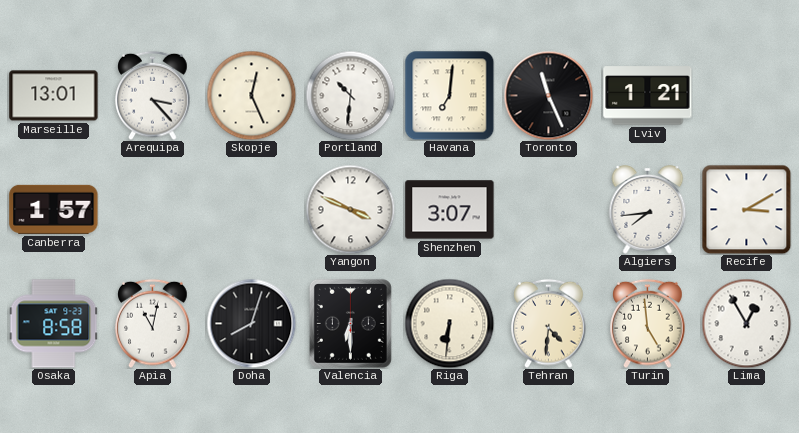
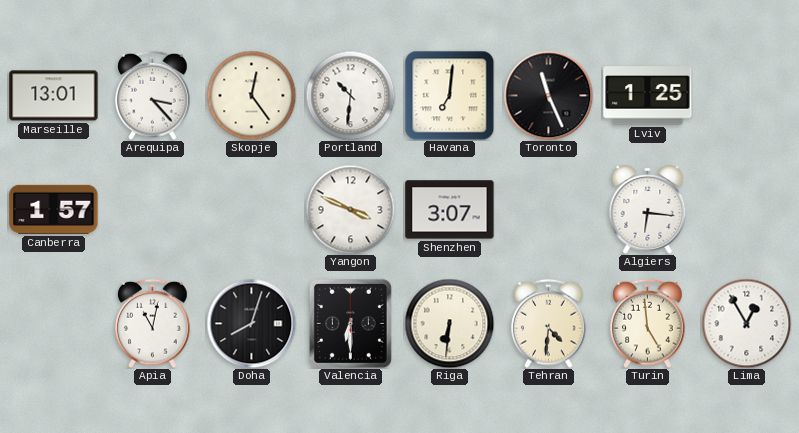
Skopje: 12:26 -> 12:24
Lviv: 1:21 -> 1:25
Algiers: 7:44 -> 6:16
Recife: 3:10 -> none
Osaka: 8:58 -> none
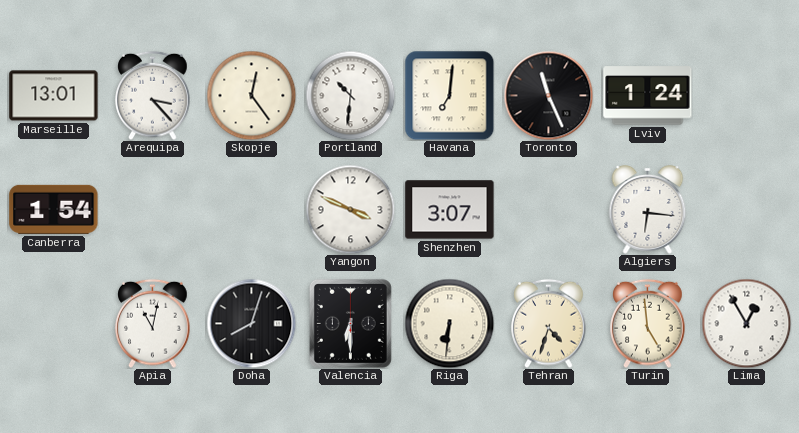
Lviv: 1:25 -> 1:24
Canberra: 1:57 -> 1:54
Tehran: 4:31 -> 4:33
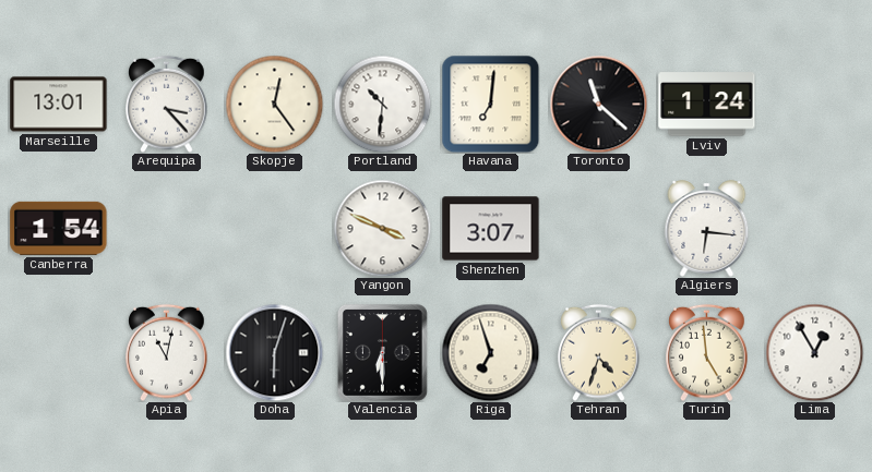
Toronto: 11:26 -> 11:22
Doha: 8:03 -> 6:03
Riga: 6:31 -> 6:57
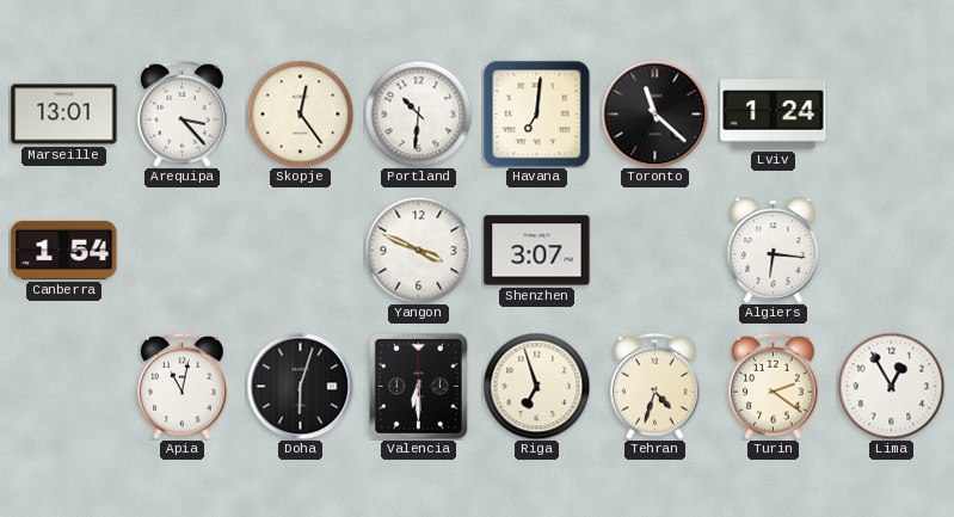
Turin: 4:59 -> 2:21
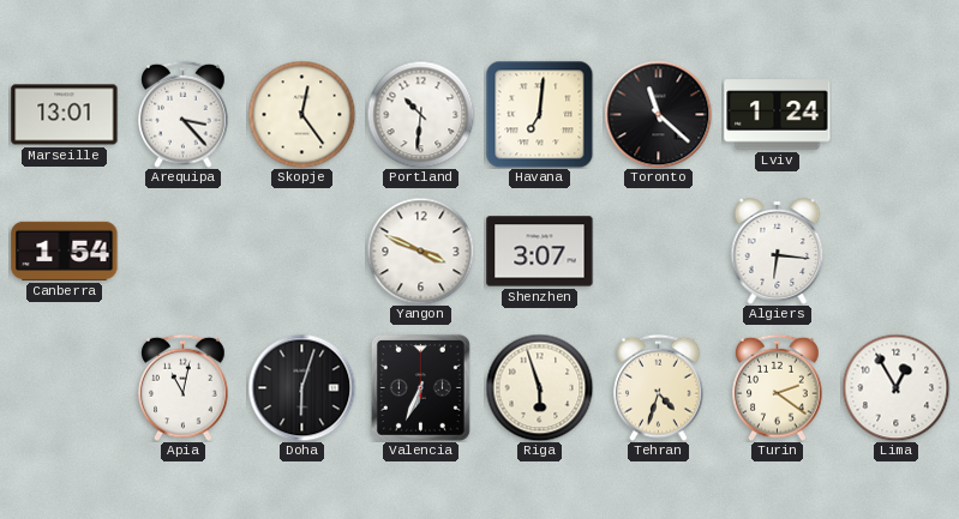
Valencia: 6:30 -> 6:34
Riga: 6:57 -> 5:57
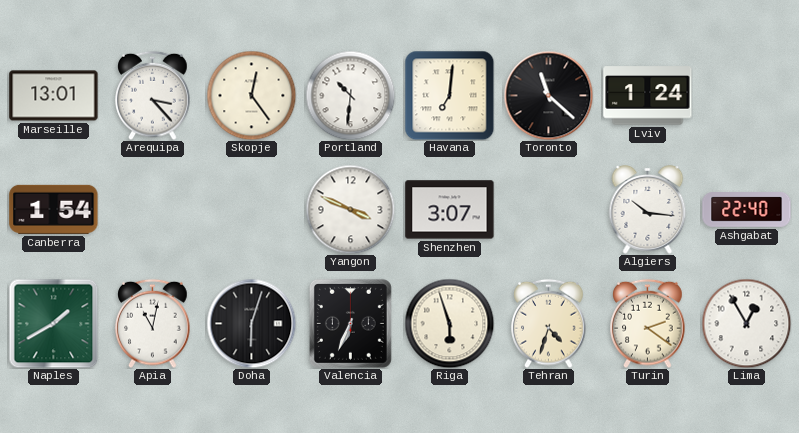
Algiers: 6:16 -> 10:16
Ashgabat: none -> 22:40
Naples: none -> 1:40
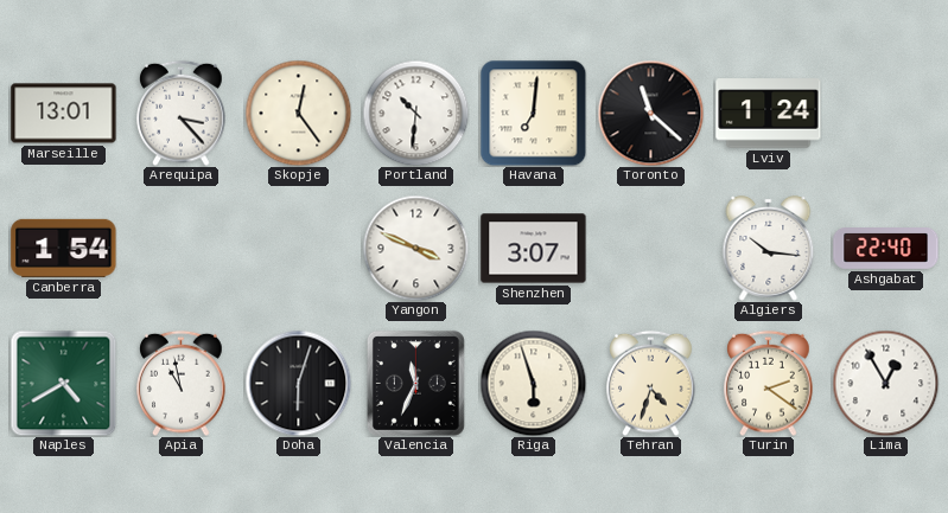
Naples: 1:40 -> 4:40
Apia: 11:02 -> 10:58
Valencia: 6:34 -> 11:34
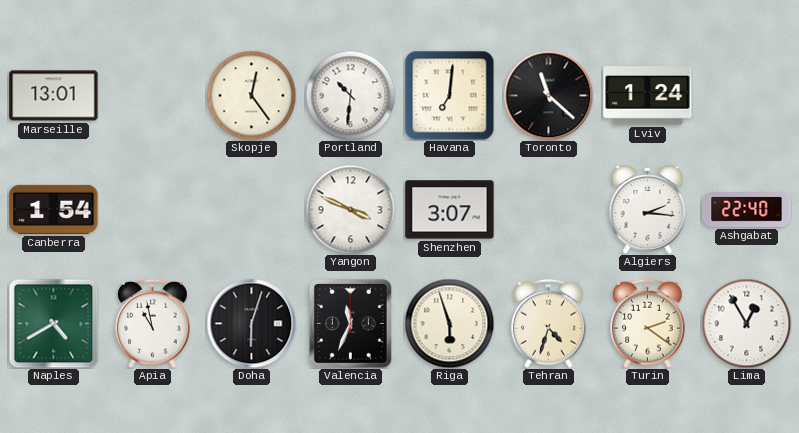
Arequipa: 3:23 -> none
Algiers: 10:16 -> 2:16
